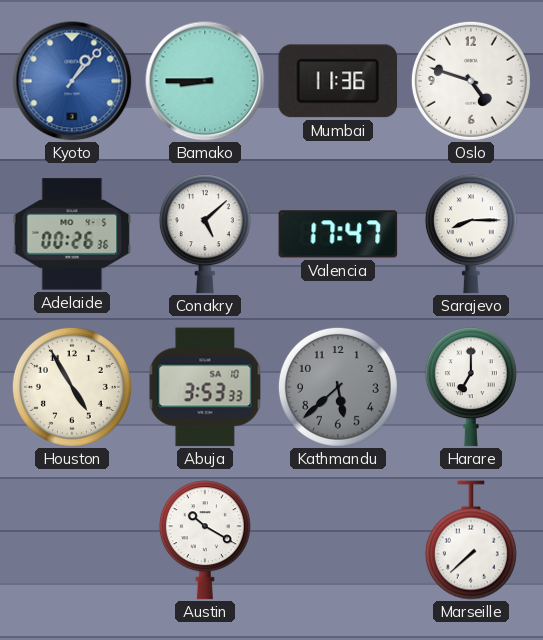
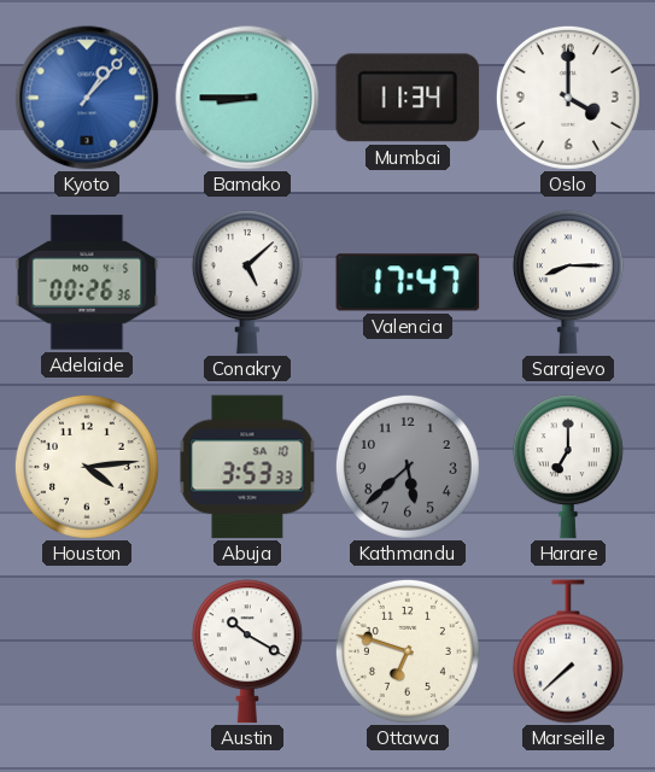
Mumbai: 11:36 -> 11:34
Oslo: 4:48 -> 4:00
Houston: 4:55 -> 4:14
Ottawa: none -> 6:48
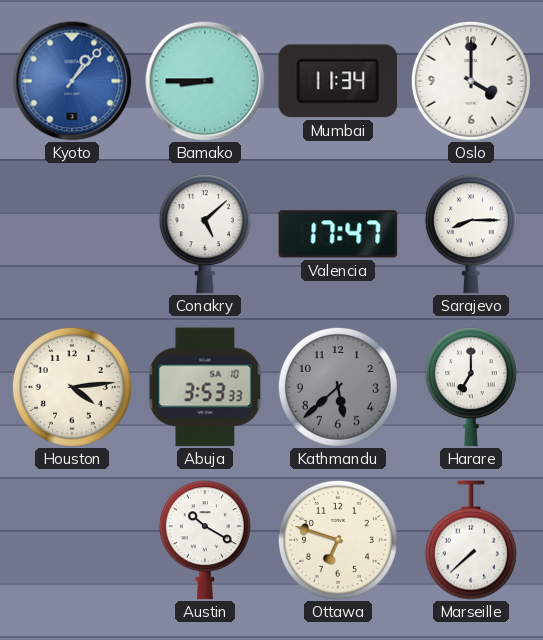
Adelaide: 00:26 -> none
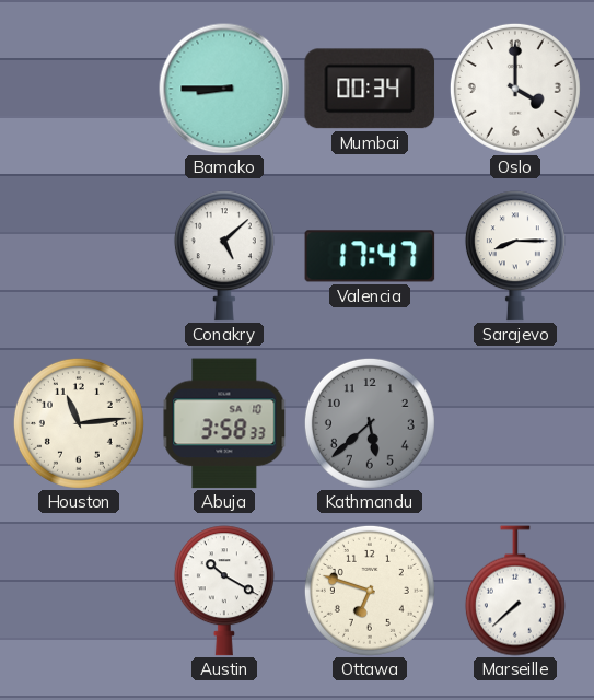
Kyoto: 1:07 -> none
Mumbai: 11:34 -> 00:34
Houston: 4:14 -> 11:14
Abuja: 3:53 -> 3:58
Harare: 7:00 -> none
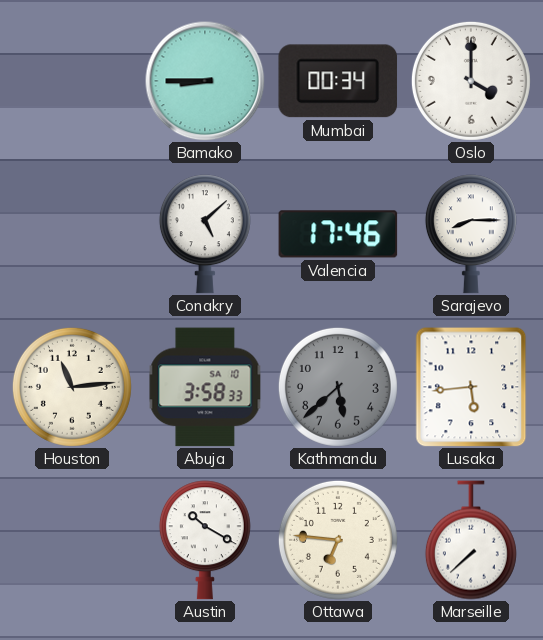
Valencia: 17:47 -> 17:46
Lusaka: none -> 5:44
Ottawa: 6:48 -> 6:46
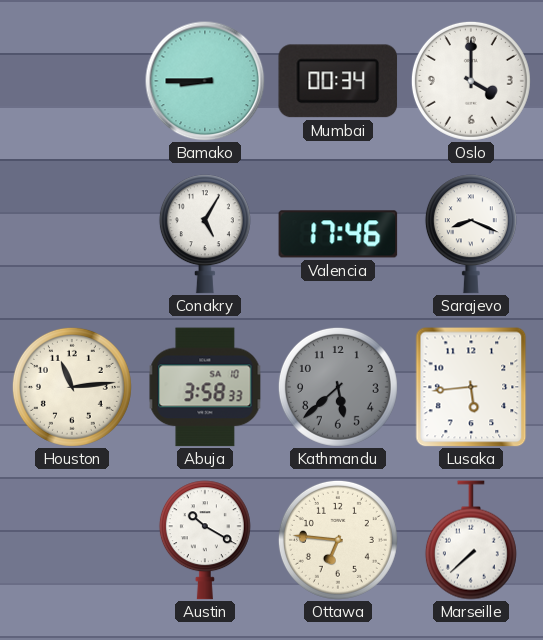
Conakry: 5:08 -> 5:05
Sarajevo: 8:15 -> 8:19
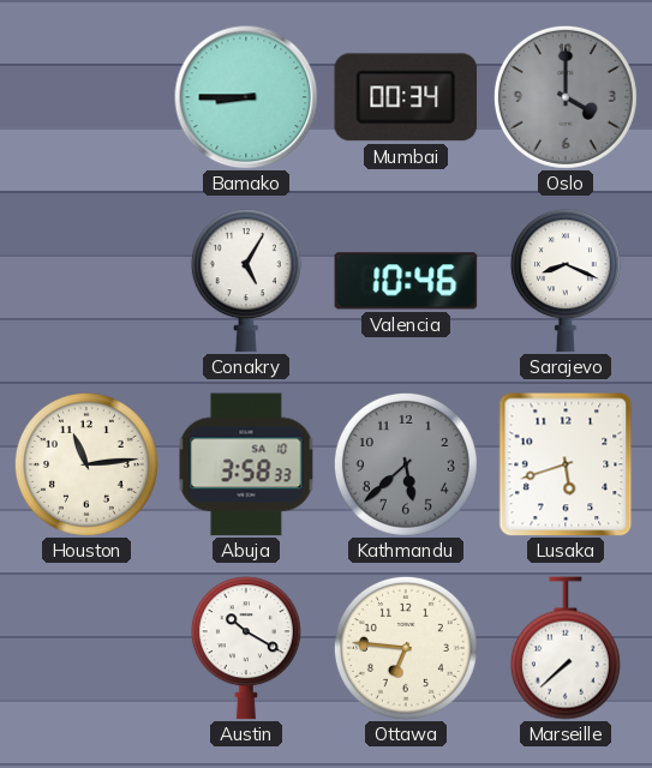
Oslo dial: white -> grey
Valencia: 17:46 -> 10:46
Lusaka: 5:44 -> 5:42
